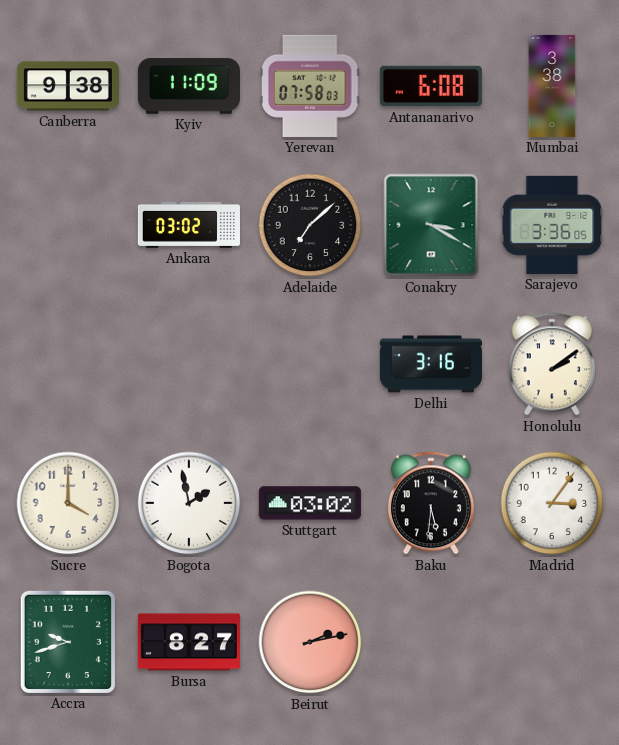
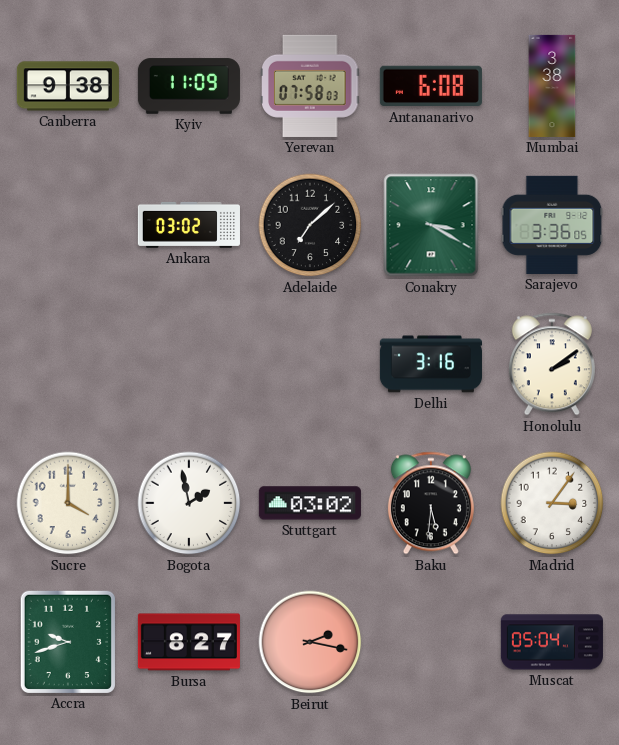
Beirut: 2:13 -> 2:17
Muscat: none -> 05:04
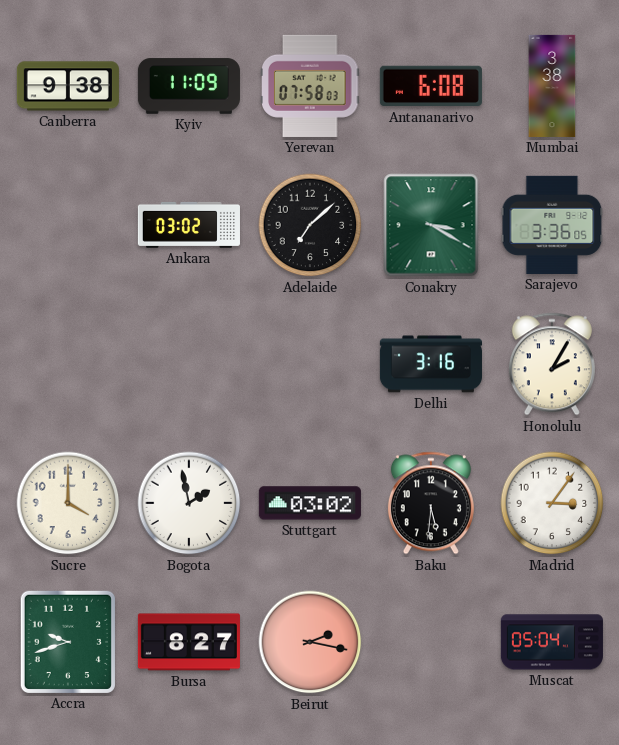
Honolulu: 2:09 -> 2:05
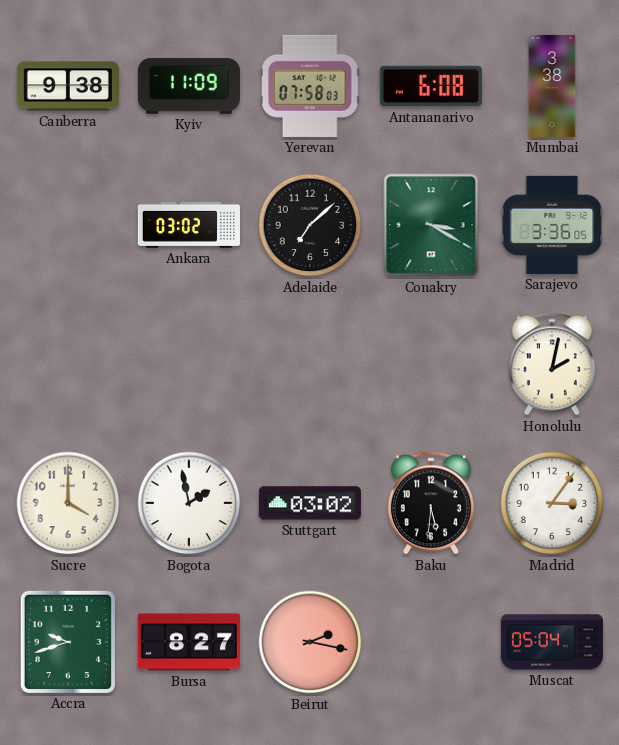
Delhi: 3:16 -> none
Honolulu: 2:05 -> 2:02
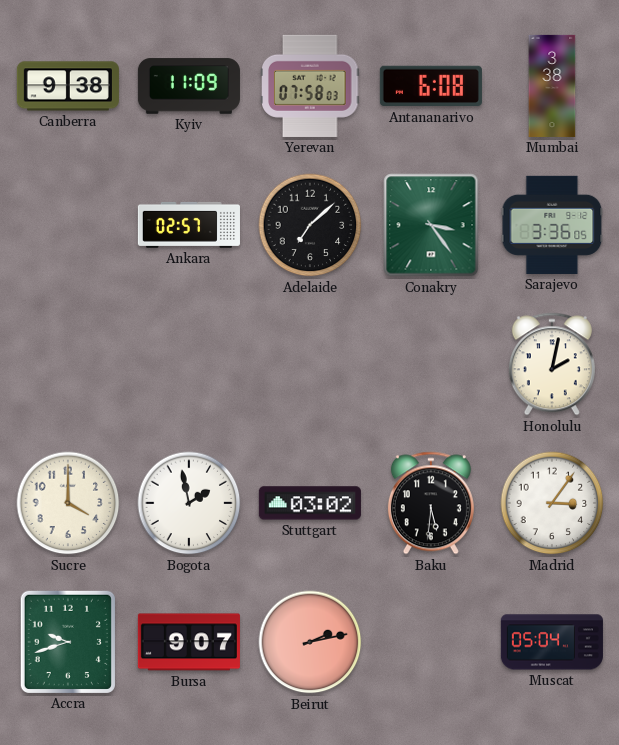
Ankara: 03:02 -> 02:57
Conakry: 3:20 -> 3:24
Bursa: 8:27 -> 9:07
Beirut: 2:17 -> 2:13
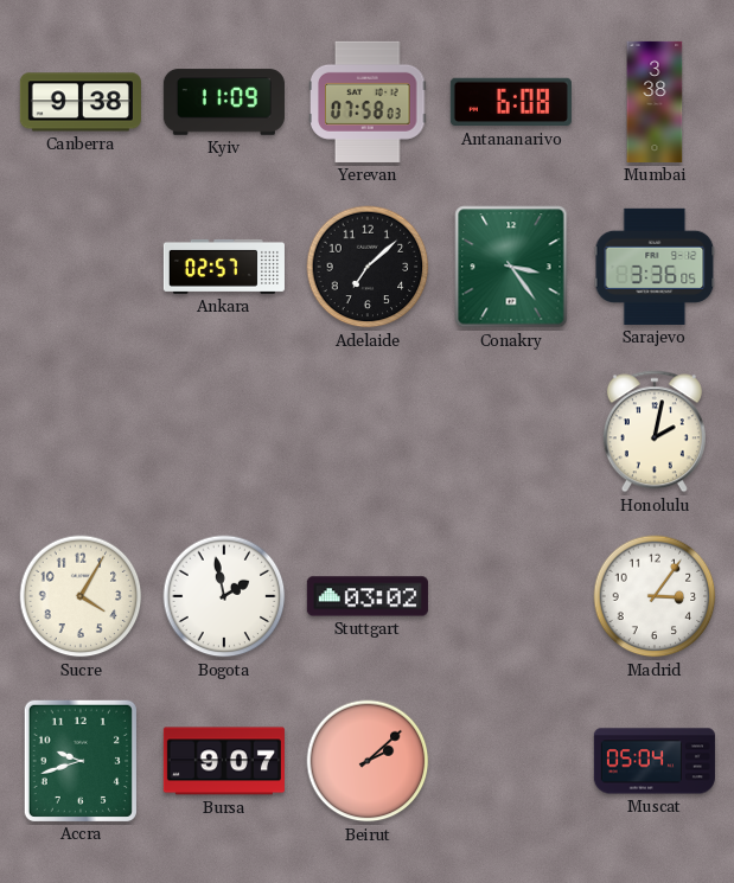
Sucre: 4:00 -> 4:05
Baku: 5:31 -> none
Beirut: 2:13 -> 2:08
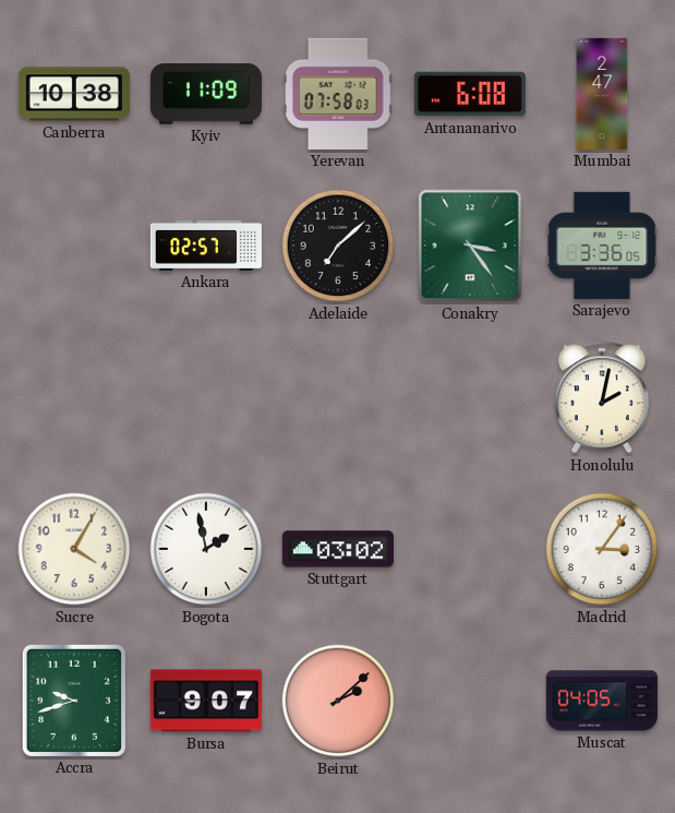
Canberra: 9:38 -> 10:38
Mumbai: 3:38 -> 2:47
Muscat: 05:04 -> 04:05
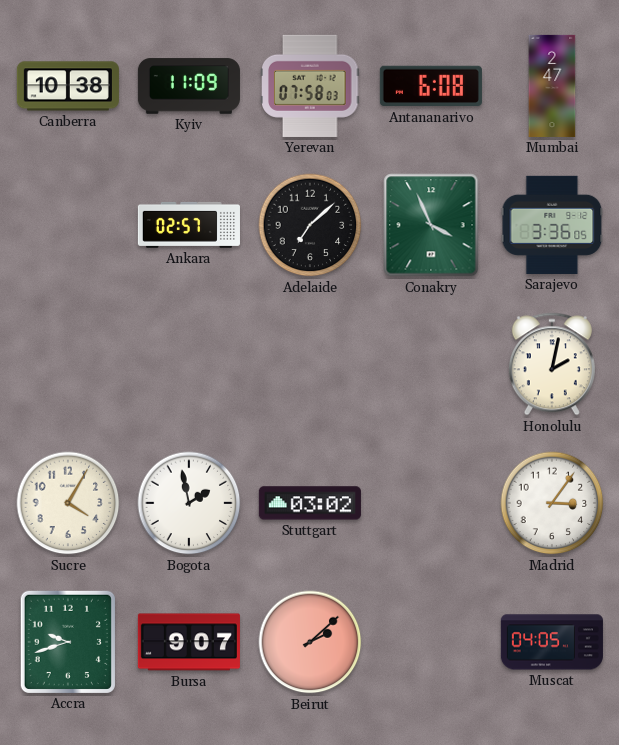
Conakry: 3:24 -> 3:56
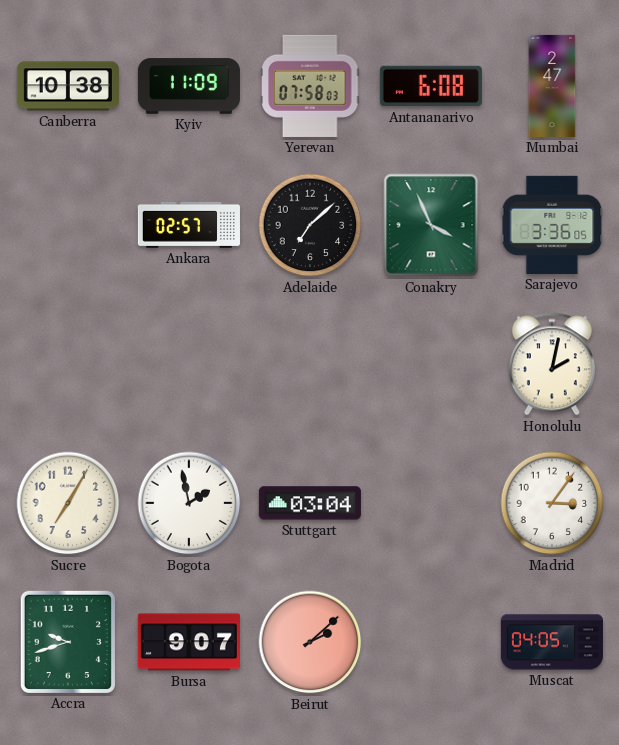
Sucre: 4:05 -> 7:05
Stuttgart: 03:02 -> 03:04
